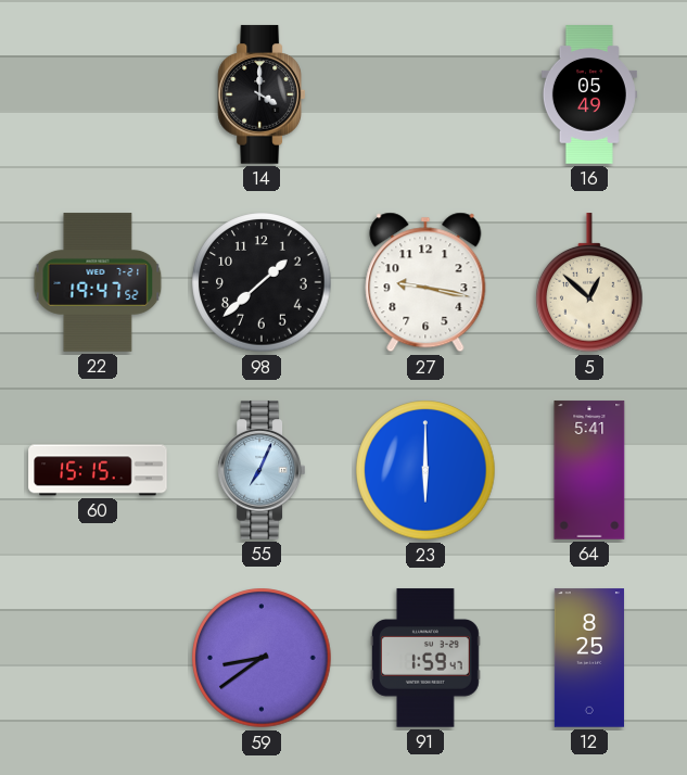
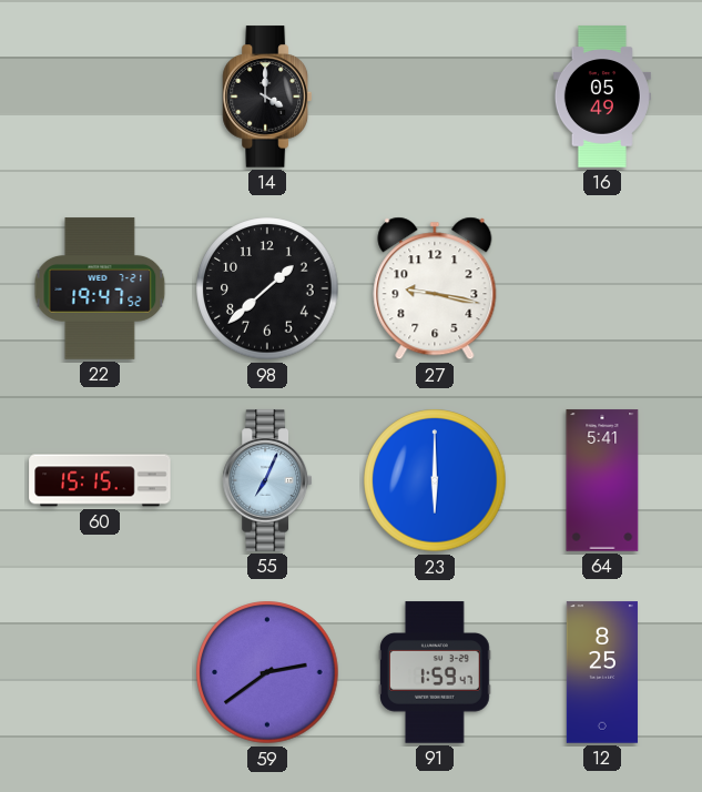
5: 12:52 -> none
59: 8:39 -> 2:39
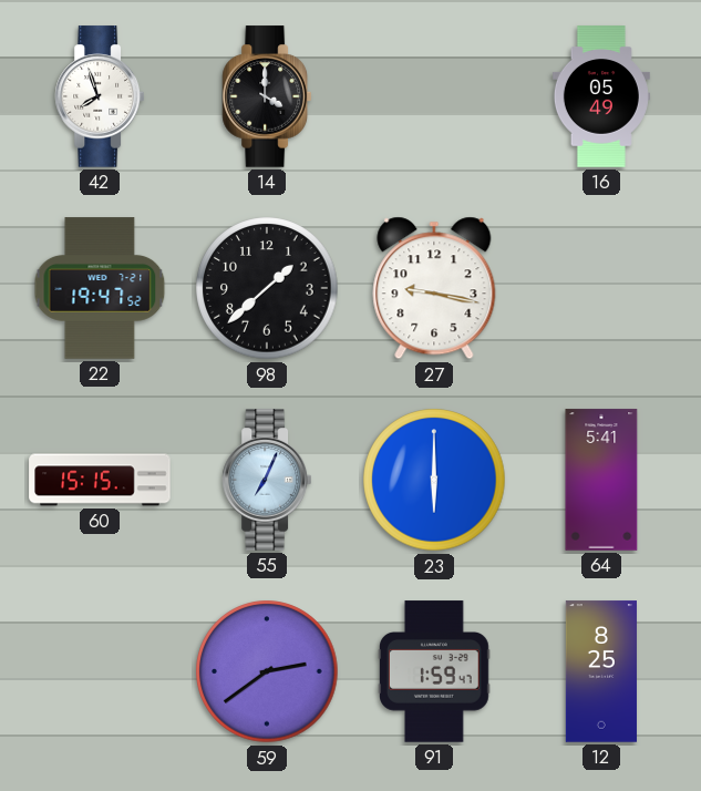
42: none -> 7:57
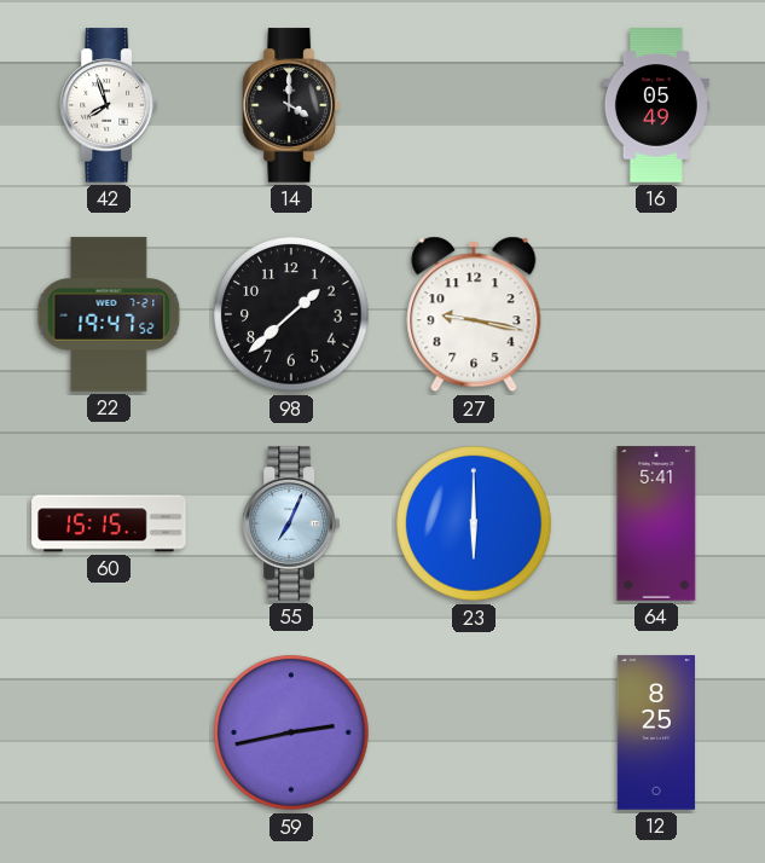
59: 2:39 -> 2:43
91: 1:59 -> none
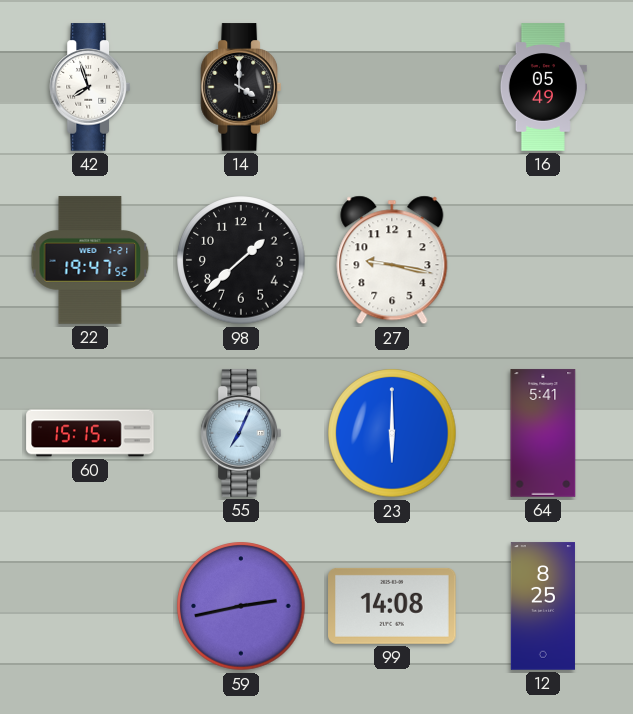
99: none -> 14:08
